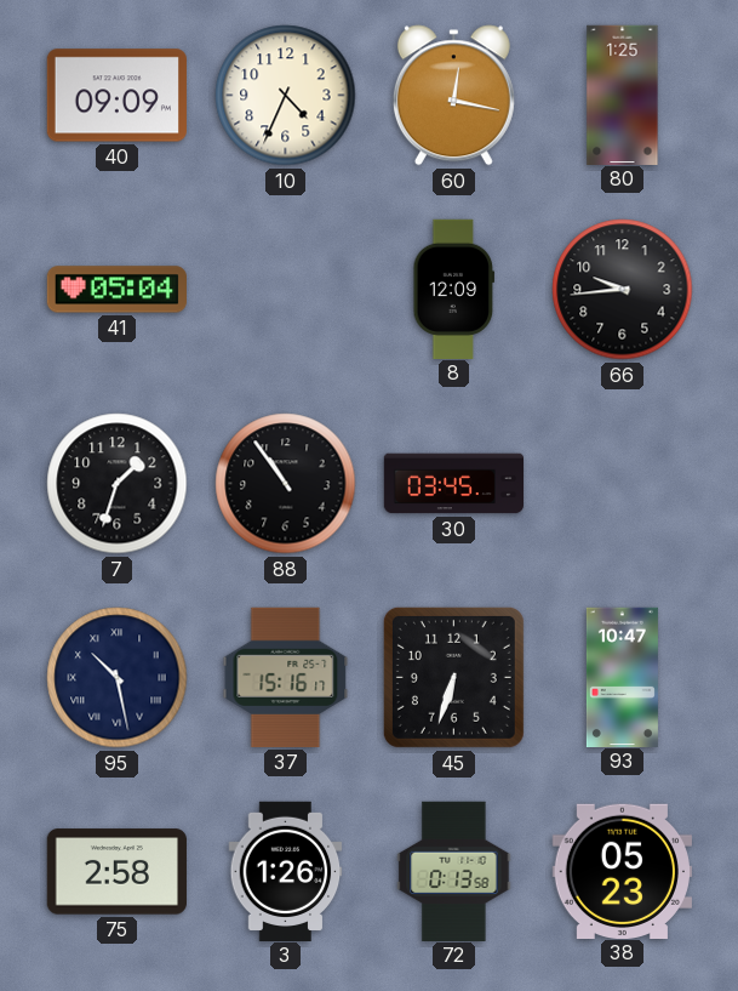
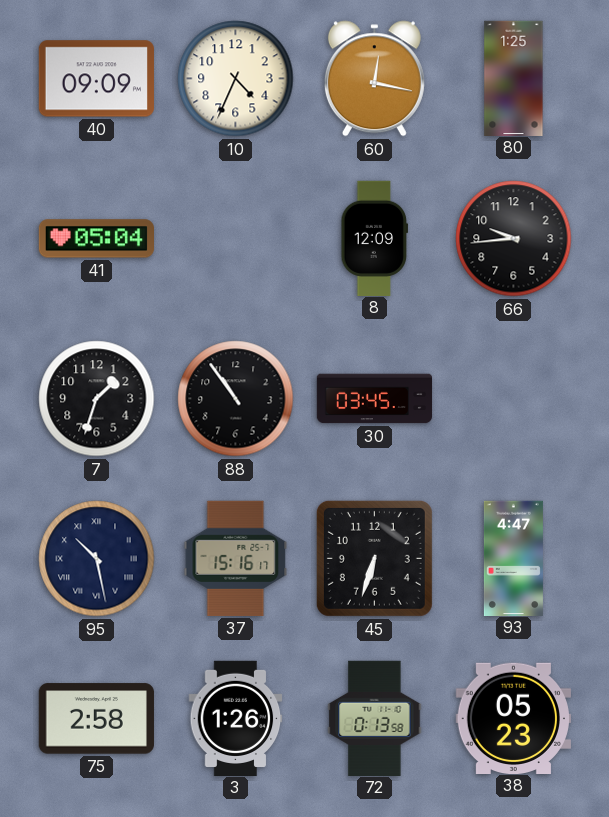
93: 10:47 -> 4:47
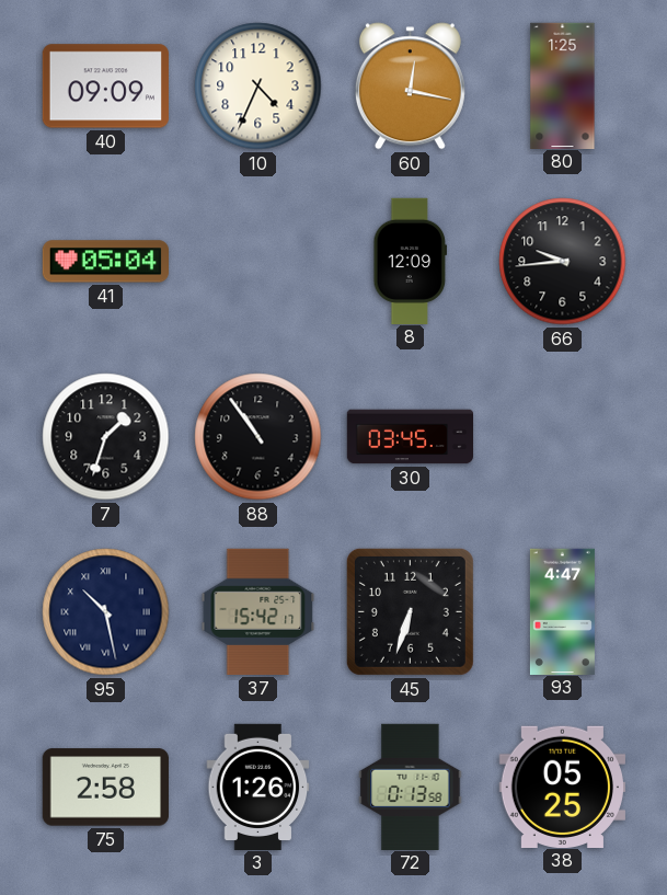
37: 15:16 -> 15:42
38: 05:23 -> 05:25
